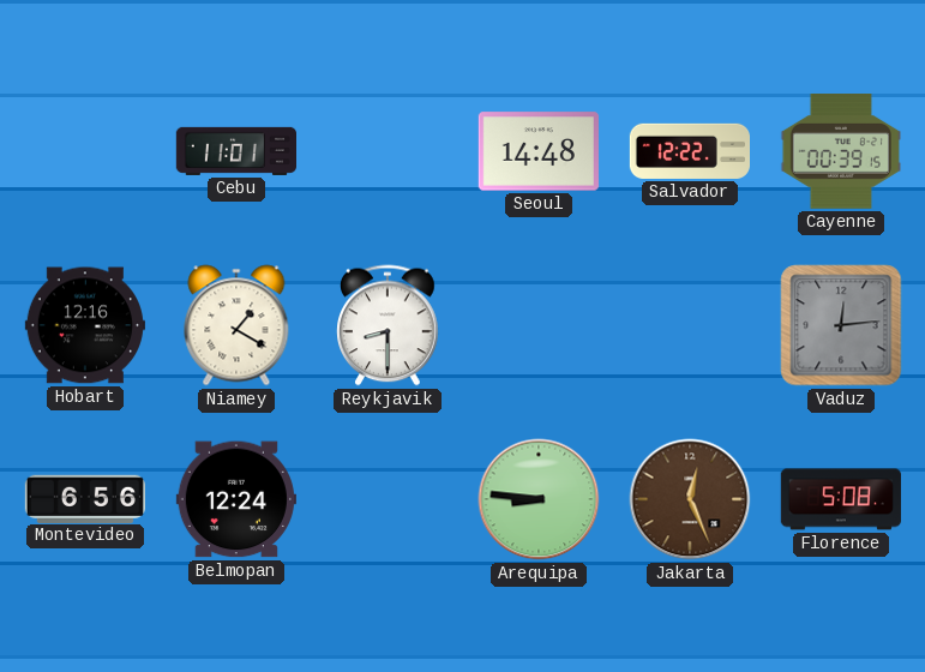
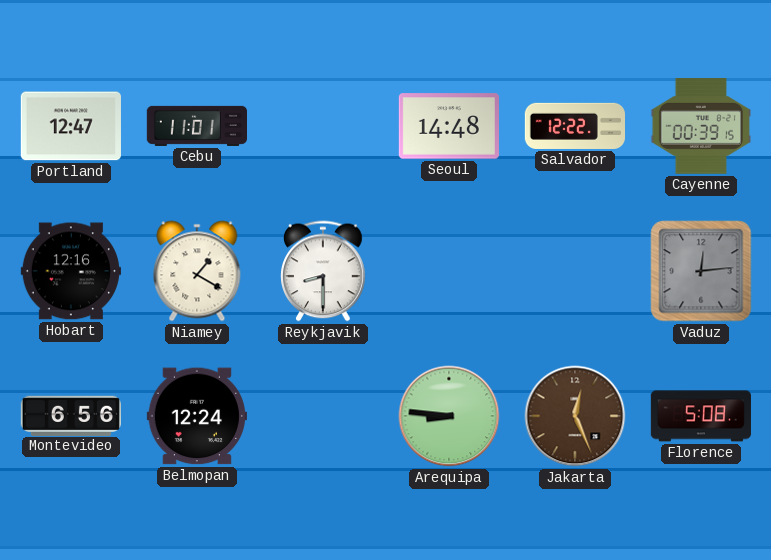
Portland: none -> 12:47
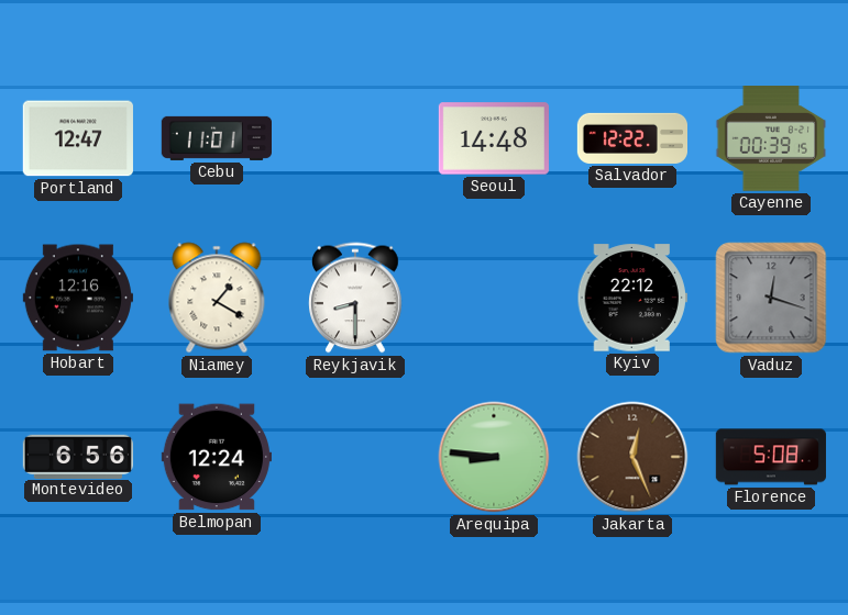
Kyiv: none -> 22:12
Vaduz: 12:14 -> 12:18
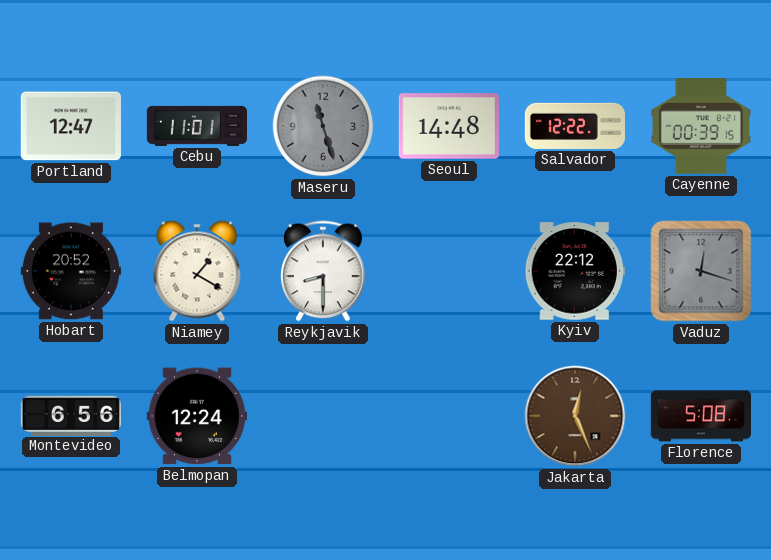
Maseru: none -> 11:27
Hobart: 12:16 -> 20:52
Arequipa: 8:46 -> none
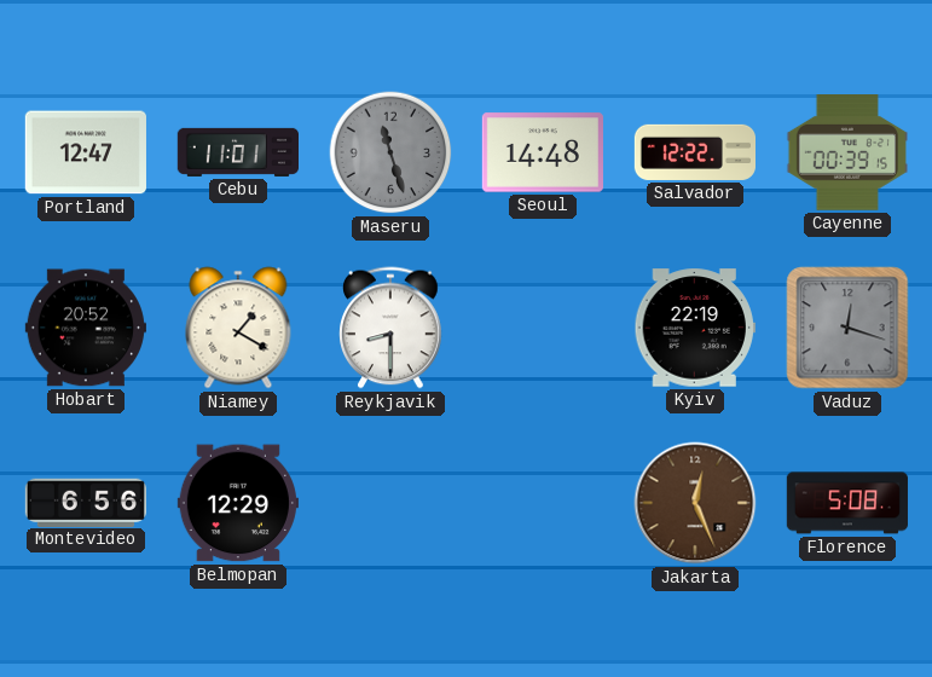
Kyiv: 22:12 -> 22:19
Belmopan: 12:24 -> 12:29
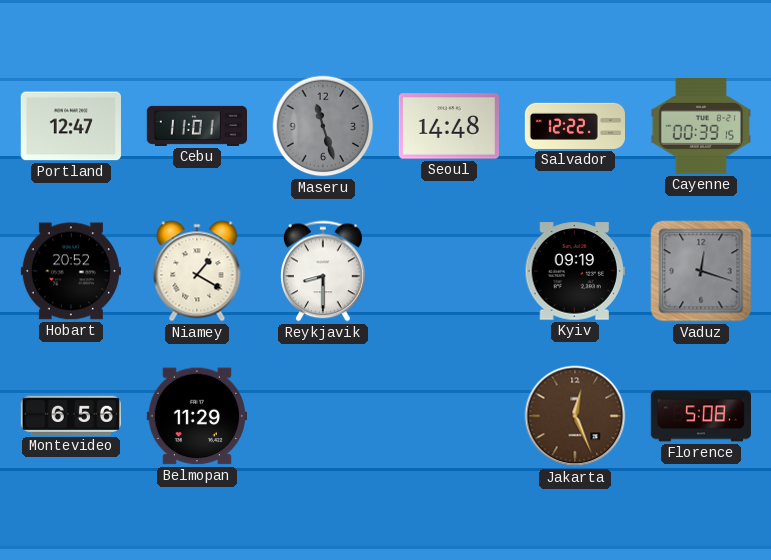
Kyiv: 22:19 -> 09:19
Belmopan: 12:29 -> 11:29
